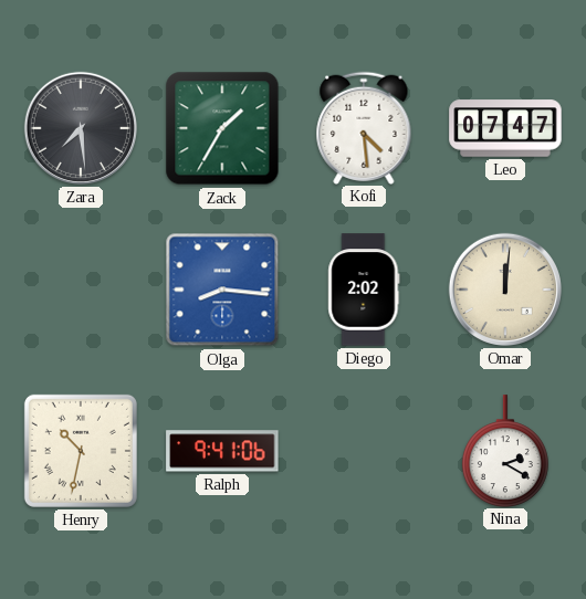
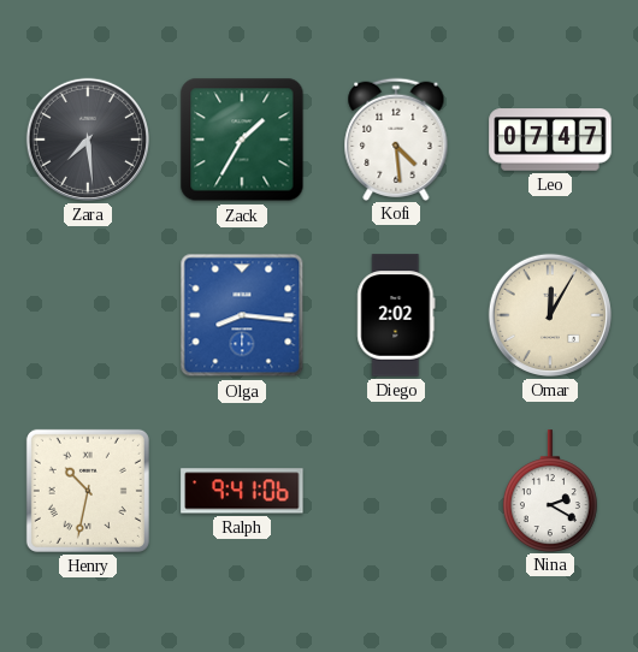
Omar: 12:01 -> 12:05
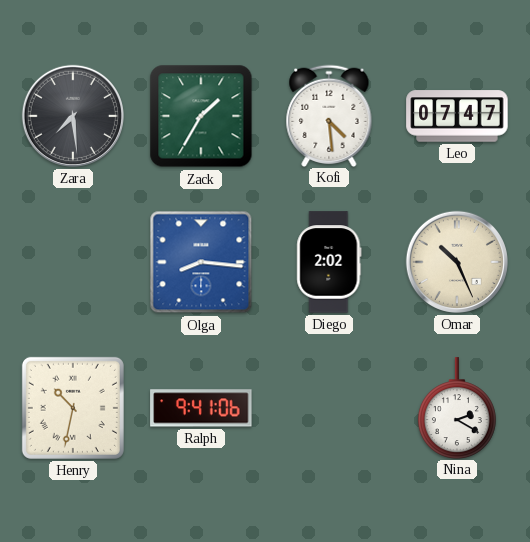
Omar: 12:05 -> 10:26
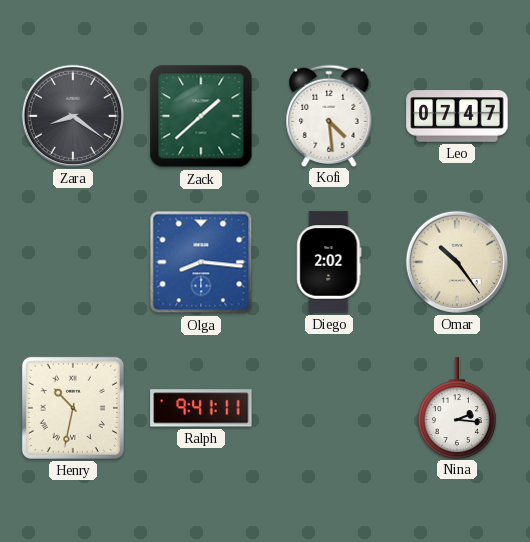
Zara: 7:29 -> 8:21
Zack: 1:35 -> 1:38
Omar: 10:26 -> 10:24
Ralph: 9:41:06 -> 9:41:11
Nina: 2:20 -> 2:16
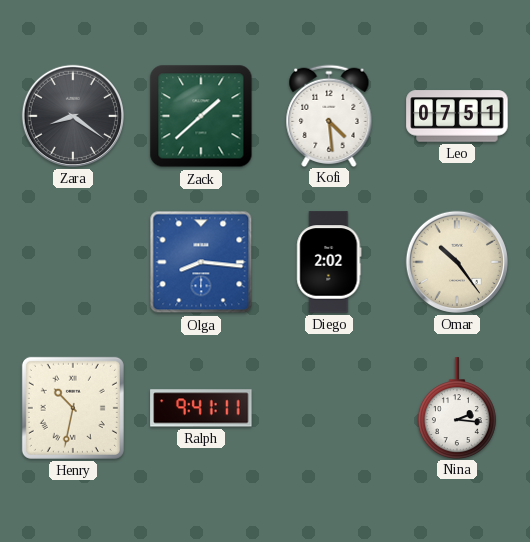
Leo: 07:47 -> 07:51
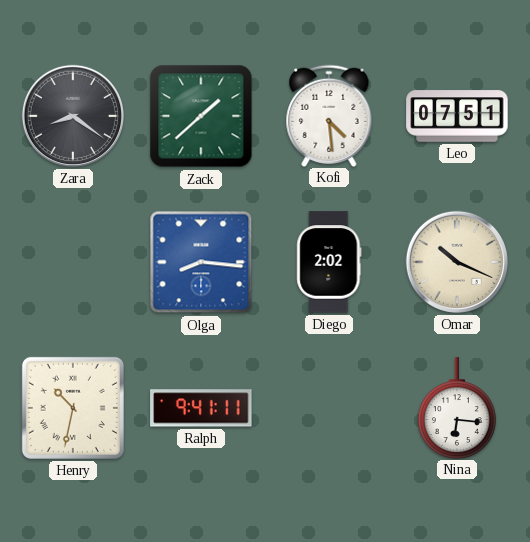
Omar: 10:24 -> 10:19
Nina: 2:16 -> 6:16
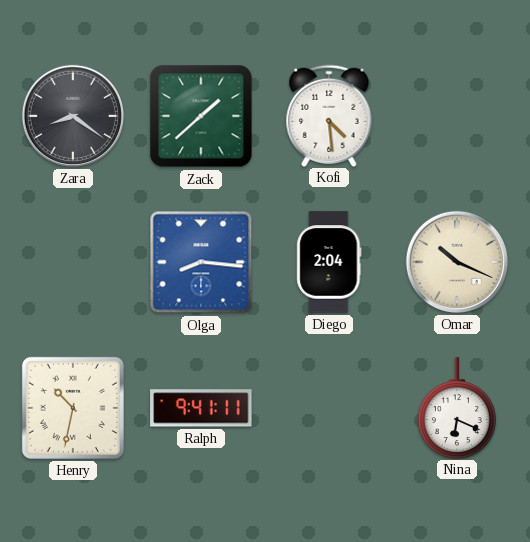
Leo: 07:51 -> none
Diego: 2:02 -> 2:04
Nina: 6:16 -> 6:19
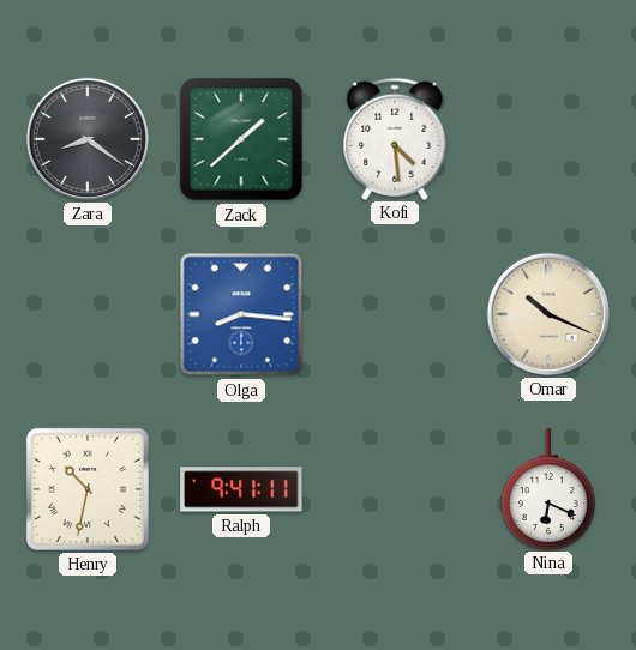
Diego: 2:04 -> none
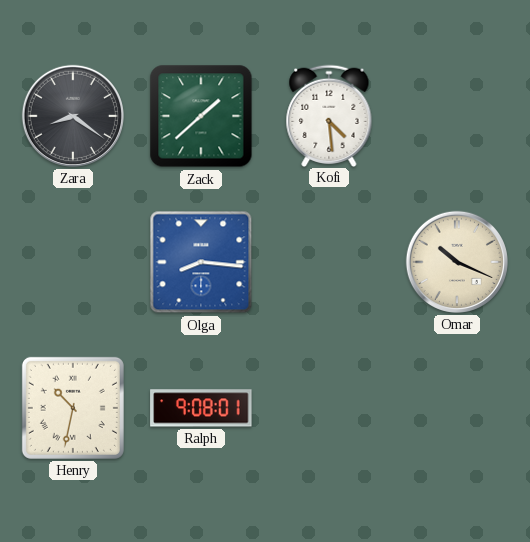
Ralph: 9:41 -> 9:08
Nina: 6:19 -> none
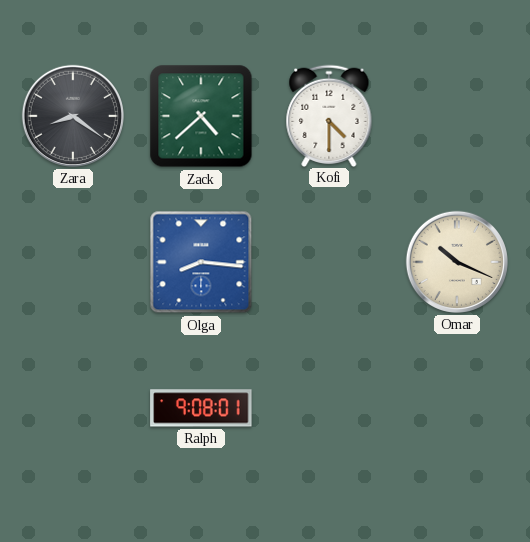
Zack: 1:38 -> 4:38
Kofi: 4:29 -> 4:30
Henry: 10:32 -> none
